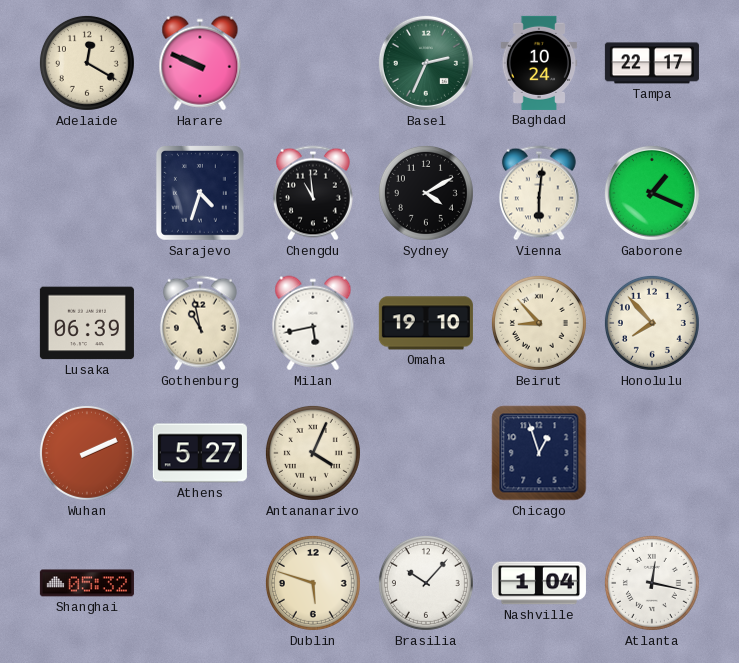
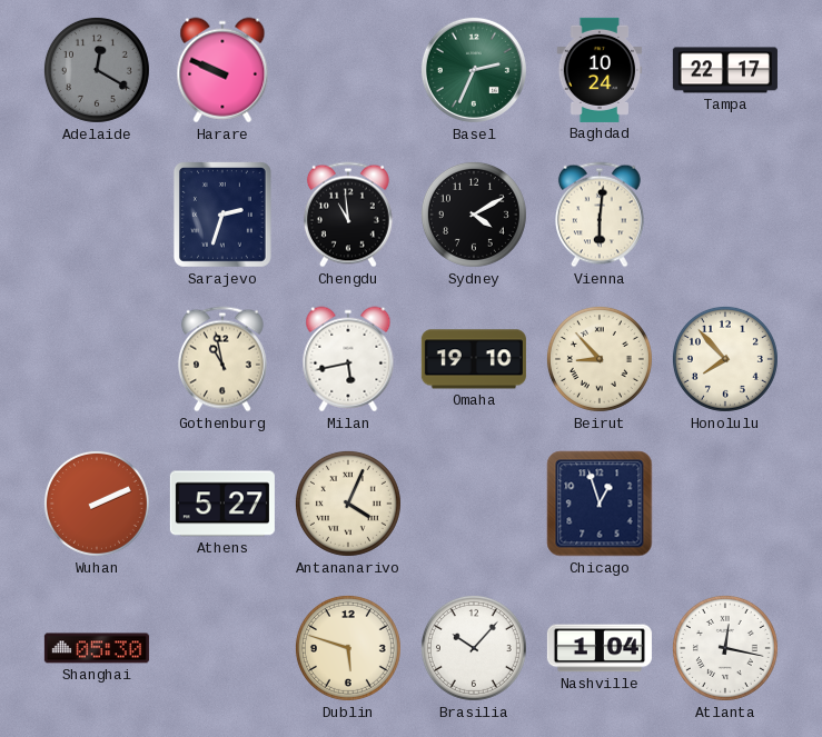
Adelaide dial: cream -> grey
Sarajevo: 4:33 -> 2:33
Gaborone: 1:19 -> none
Lusaka: 06:39 -> none
Shanghai: 05:32 -> 05:30
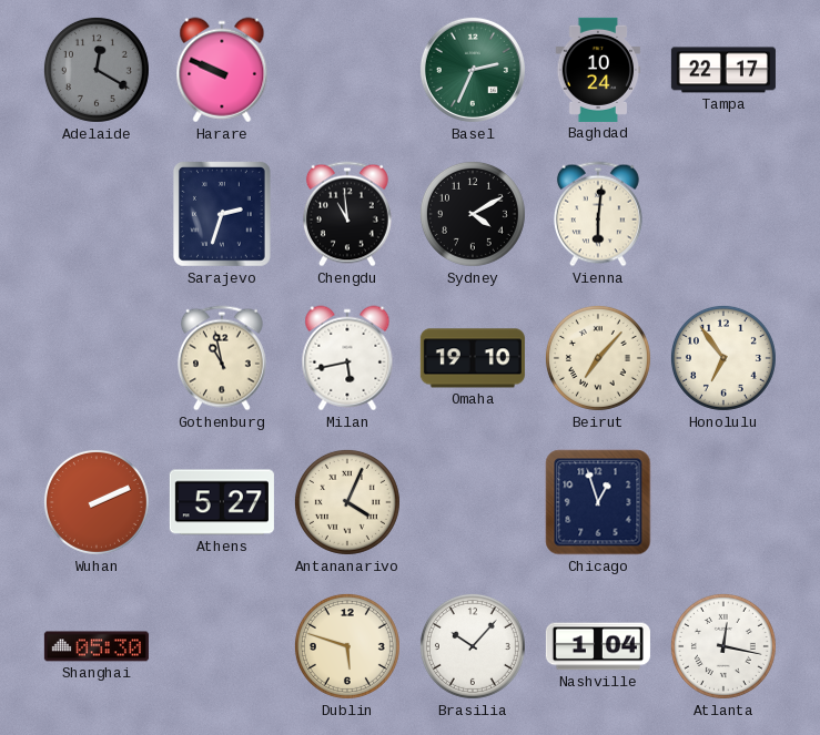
Beirut: 8:53 -> 7:07
Honolulu: 7:53 -> 6:54
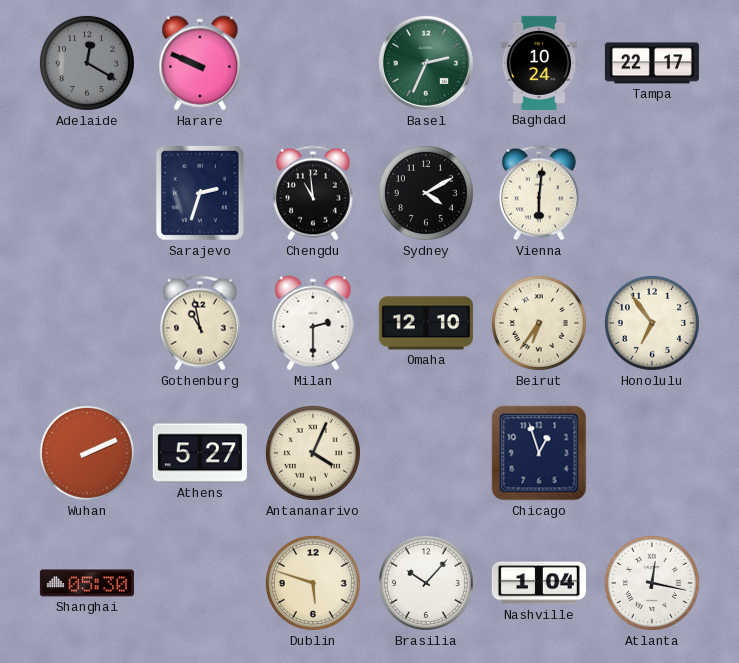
Milan: 5:43 -> 2:30
Omaha: 19:10 -> 12:10
Beirut: 7:07 -> 6:36
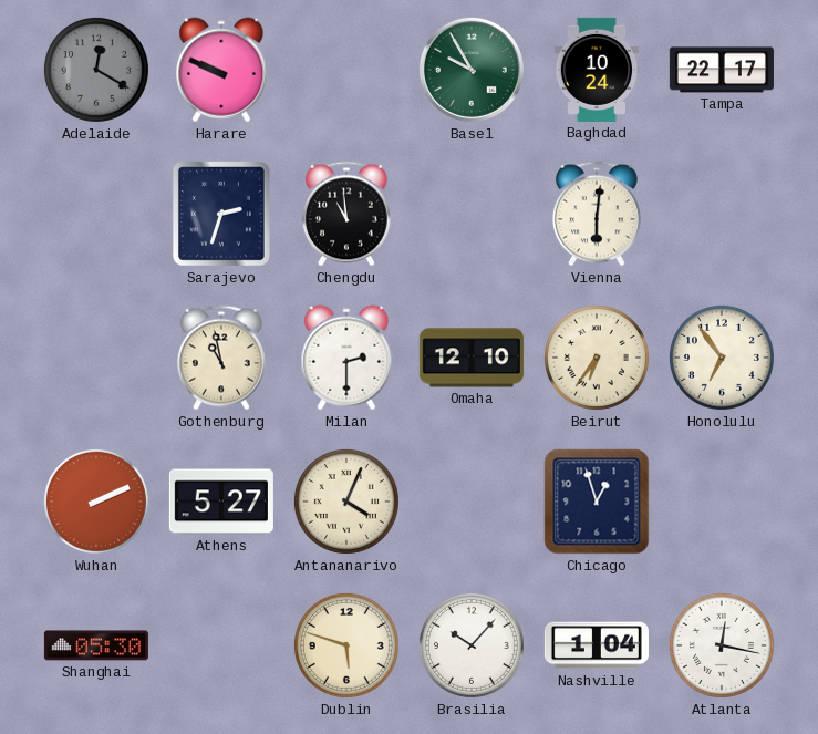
Basel: 2:34 -> 9:55
Sydney: 4:10 -> none
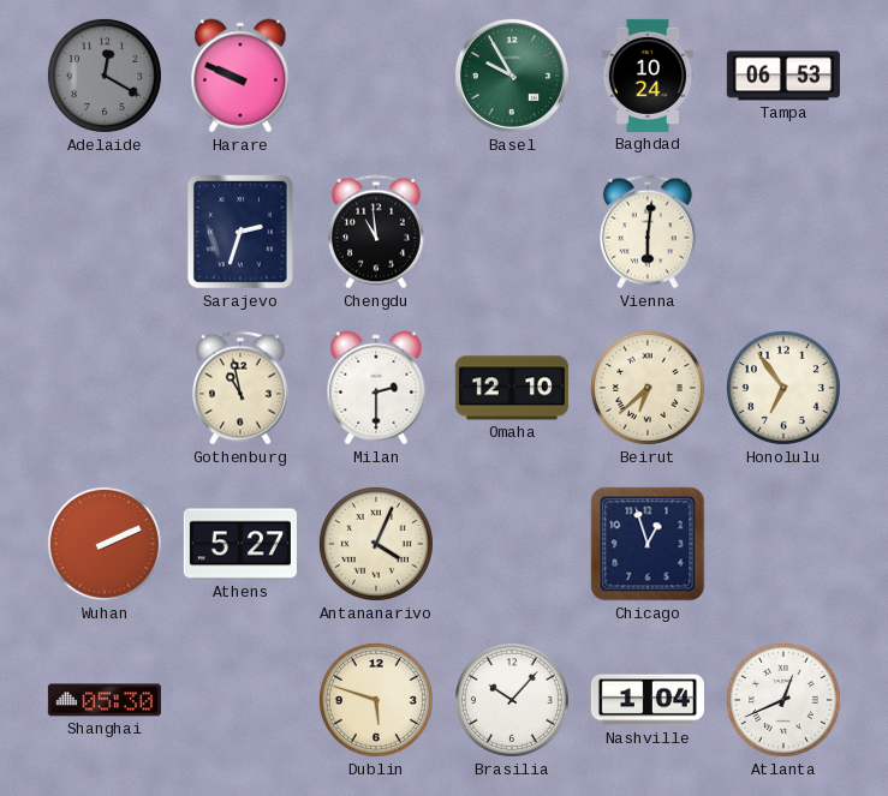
Tampa: 22:17 -> 06:53
Beirut: 6:36 -> 6:38
Atlanta: 12:17 -> 12:41
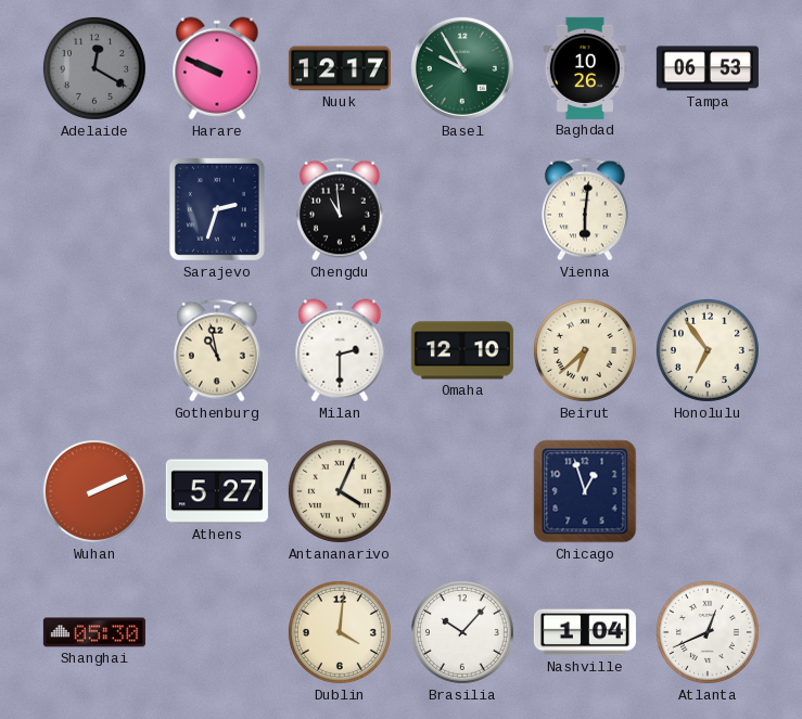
Nuuk: none -> 12:17
Baghdad: 10:24 -> 10:26
Dublin: 5:48 -> 4:01
